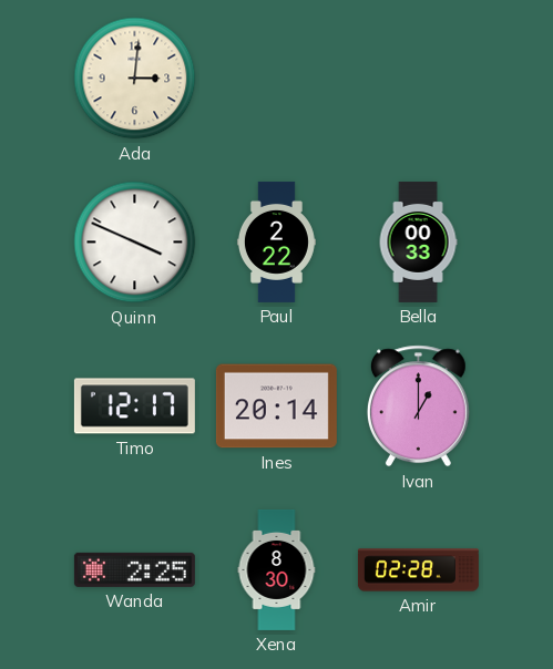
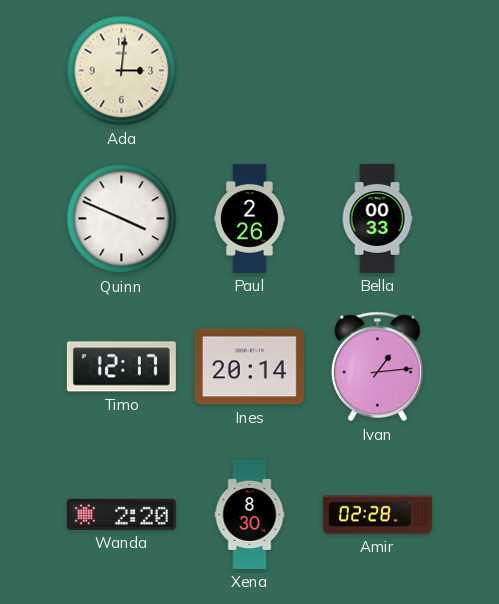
Paul: 2:22 -> 2:26
Ivan: 1:00 -> 1:14
Wanda: 2:25 -> 2:20
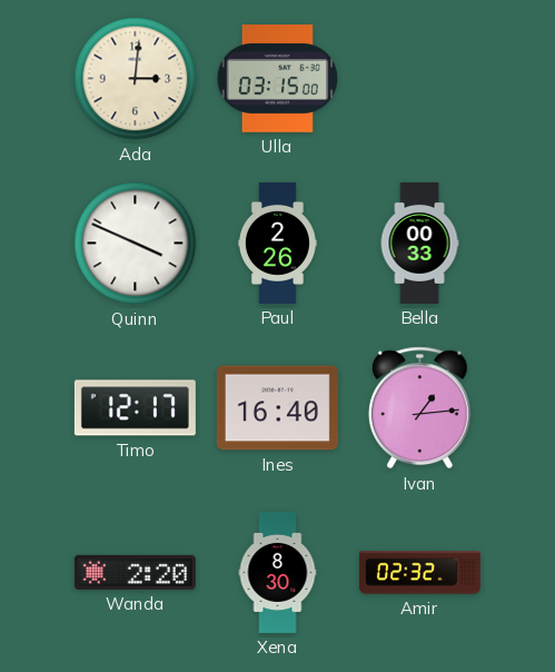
Ulla: none -> 03:15
Ines: 20:14 -> 16:40
Amir: 02:28 -> 02:32
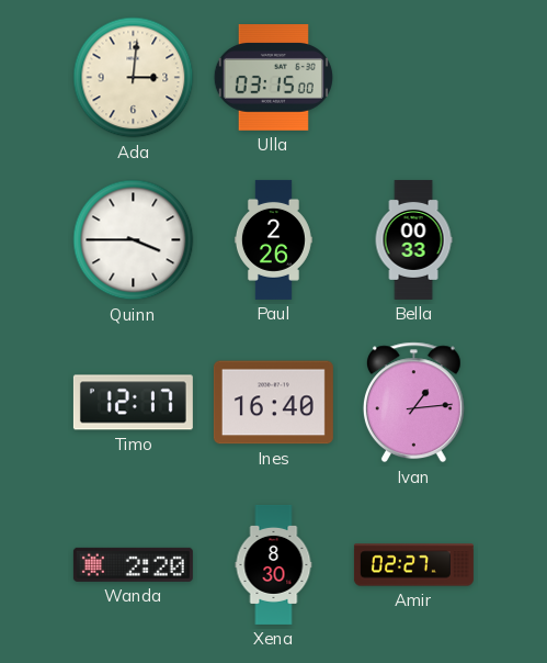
Quinn: 3:49 -> 3:45
Amir: 02:32 -> 02:27
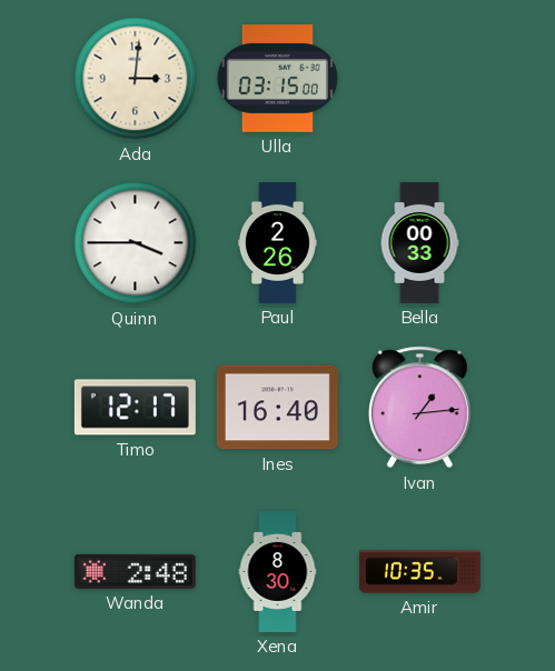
Wanda: 2:20 -> 2:48
Amir: 02:27 -> 10:35
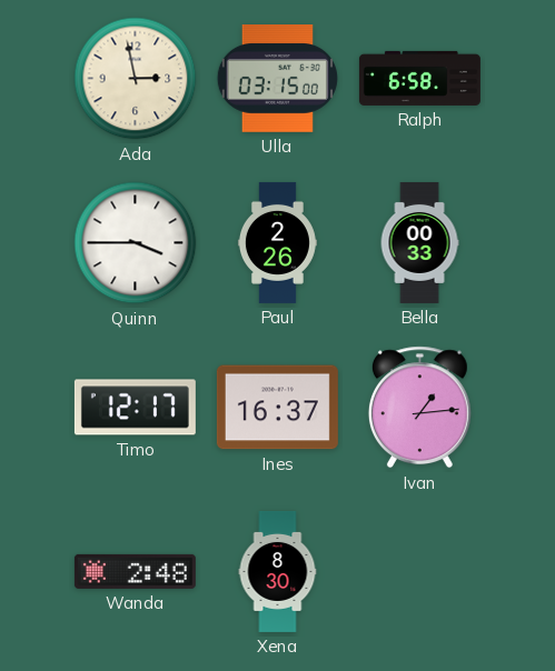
Ada: 3:01 -> 2:58
Ralph: none -> 6:58
Ines: 16:40 -> 16:37
Amir: 10:35 -> none
